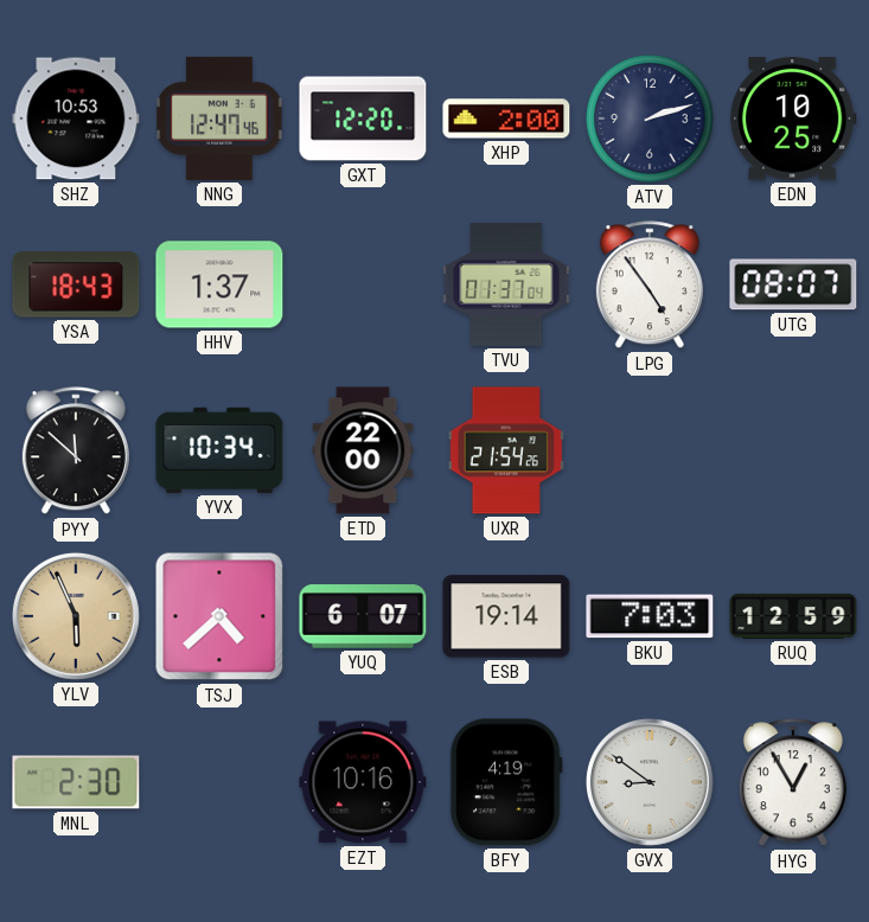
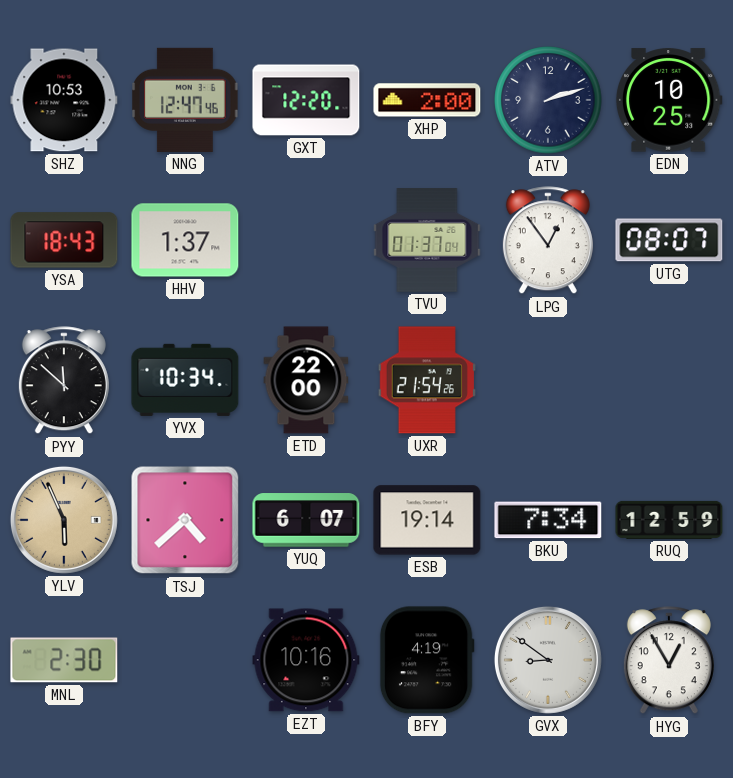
LPG: 4:54 -> 12:54
BKU: 7:03 -> 7:34
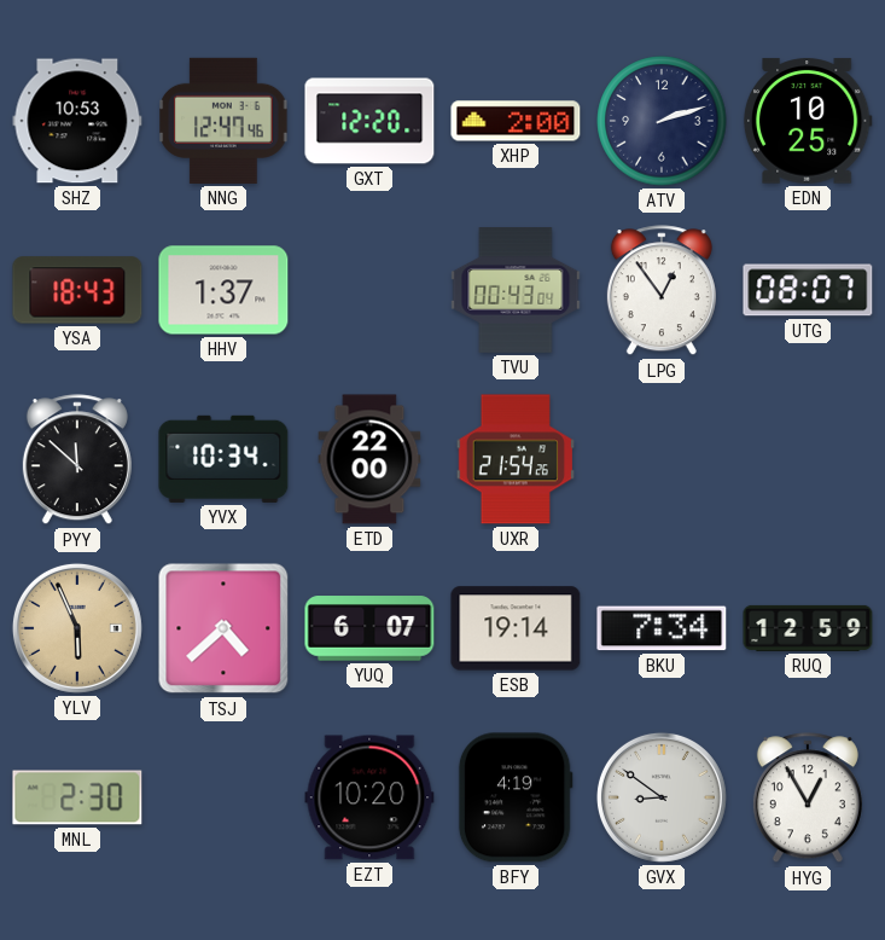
TVU: 01:37 -> 00:43
EZT: 10:16 -> 10:20
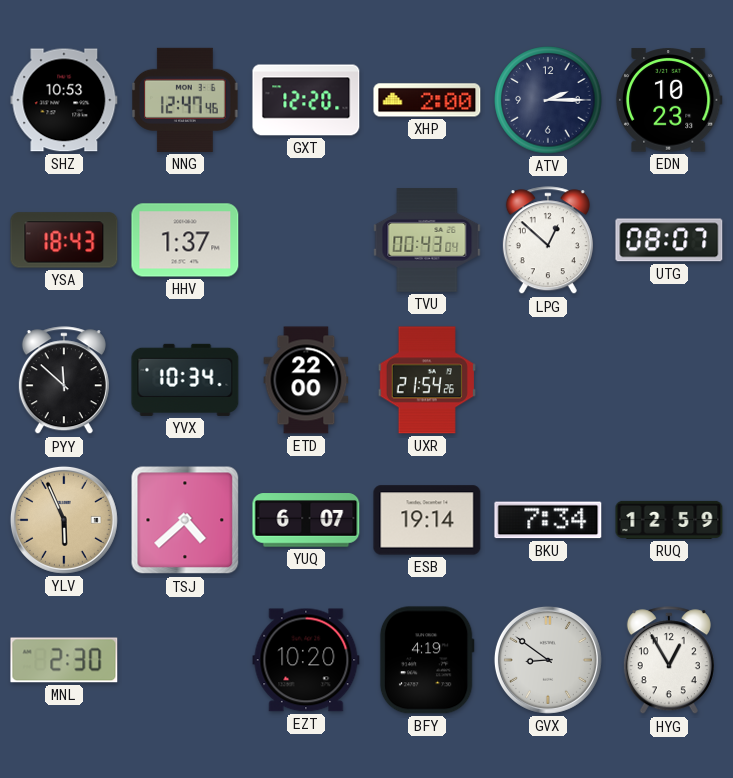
ATV: 2:12 -> 2:15
EDN: 10:25 -> 10:23
LPG: 12:54 -> 12:52
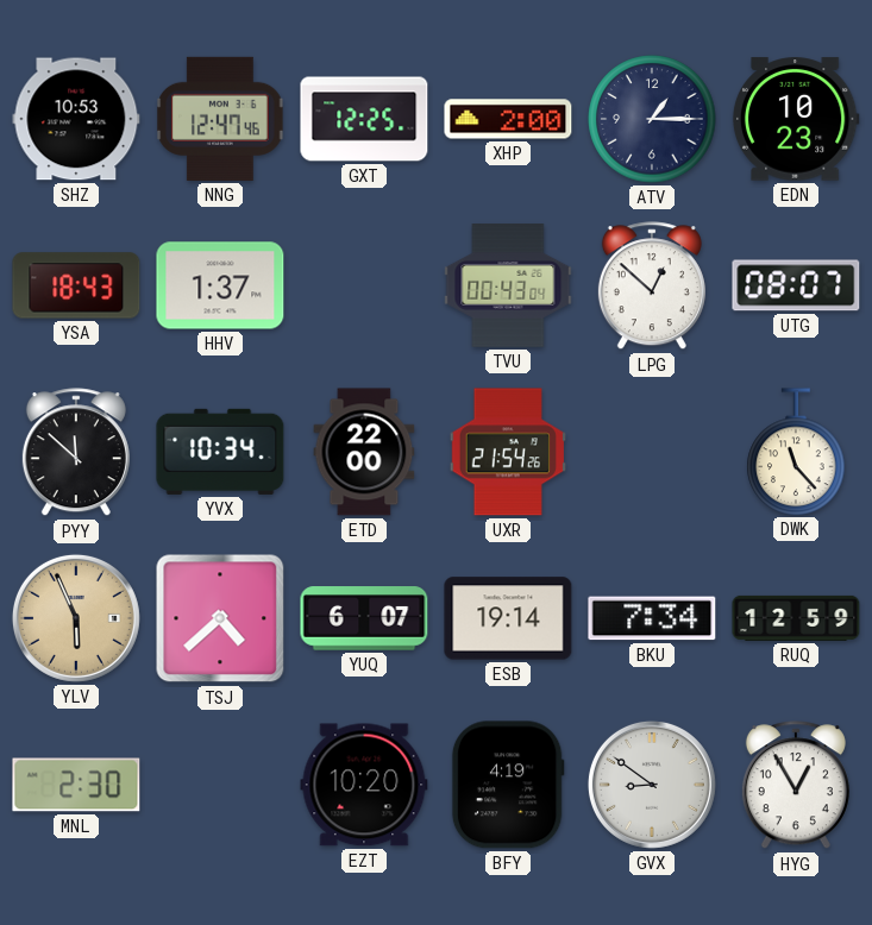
GXT: 12:20 -> 12:25
ATV: 2:15 -> 1:15
DWK: none -> 11:23
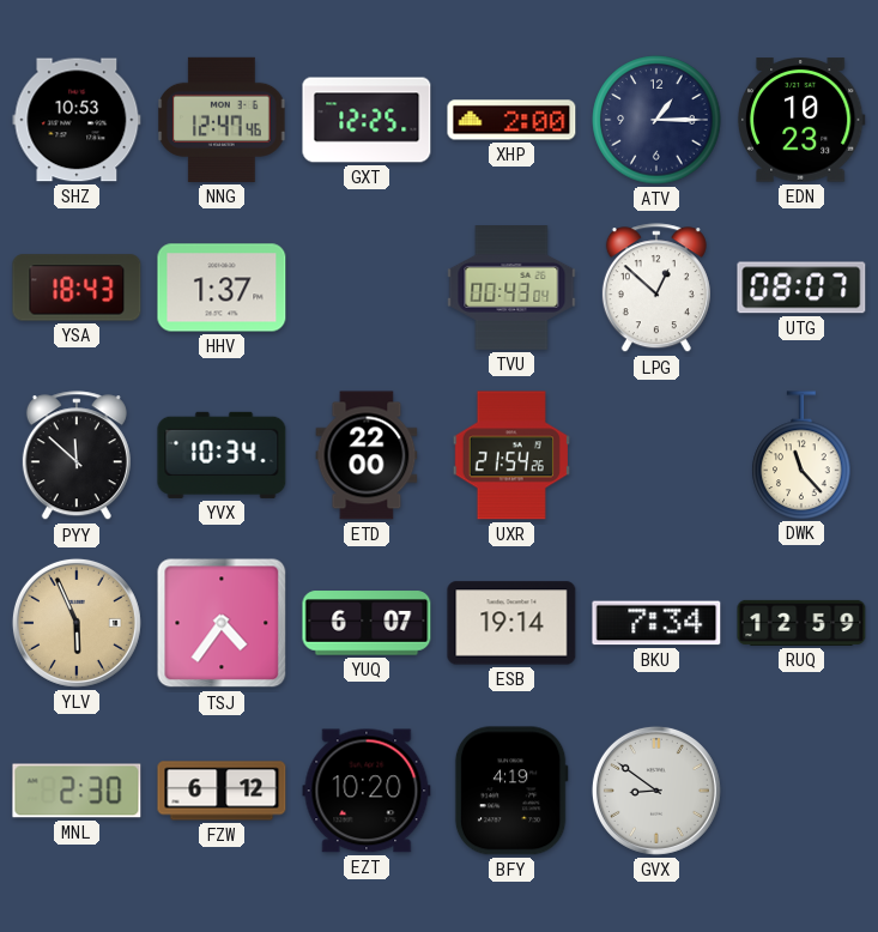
TSJ: 4:38 -> 4:36
FZW: none -> 6:12
HYG: 12:55 -> none
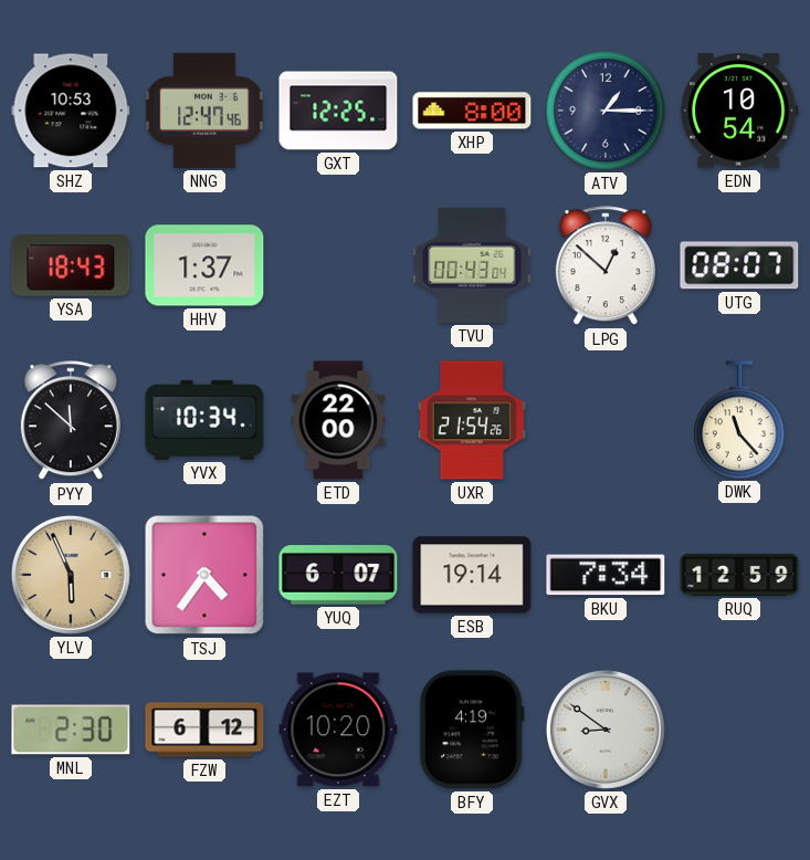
XHP: 2:00 -> 8:00
EDN: 10:23 -> 10:54
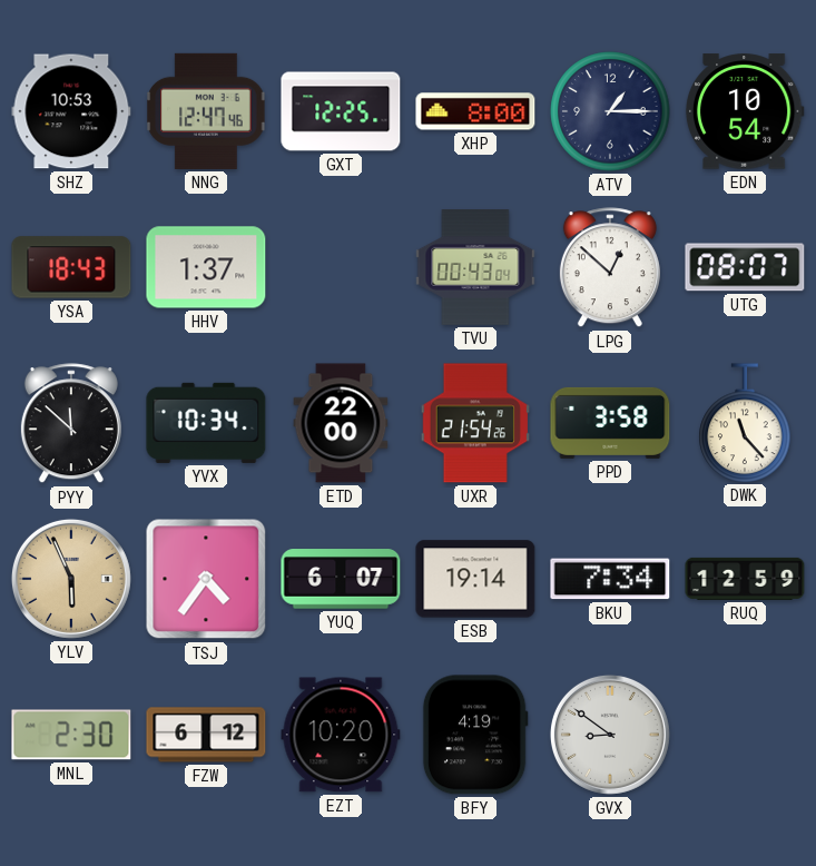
PPD: none -> 3:58
